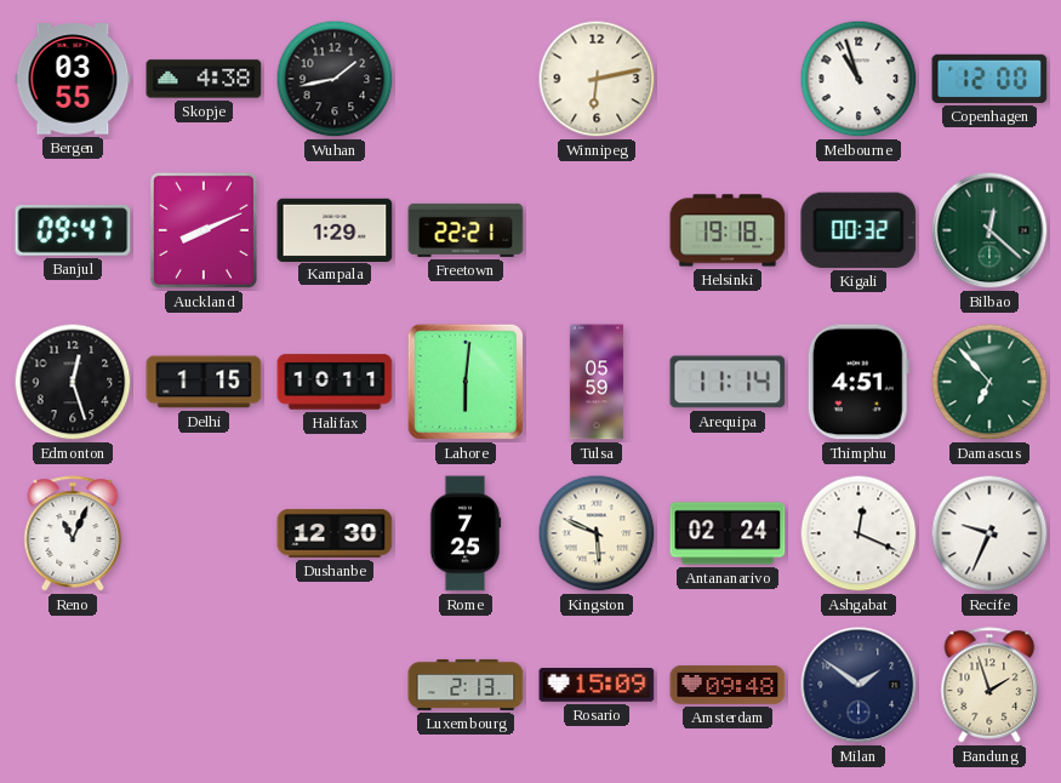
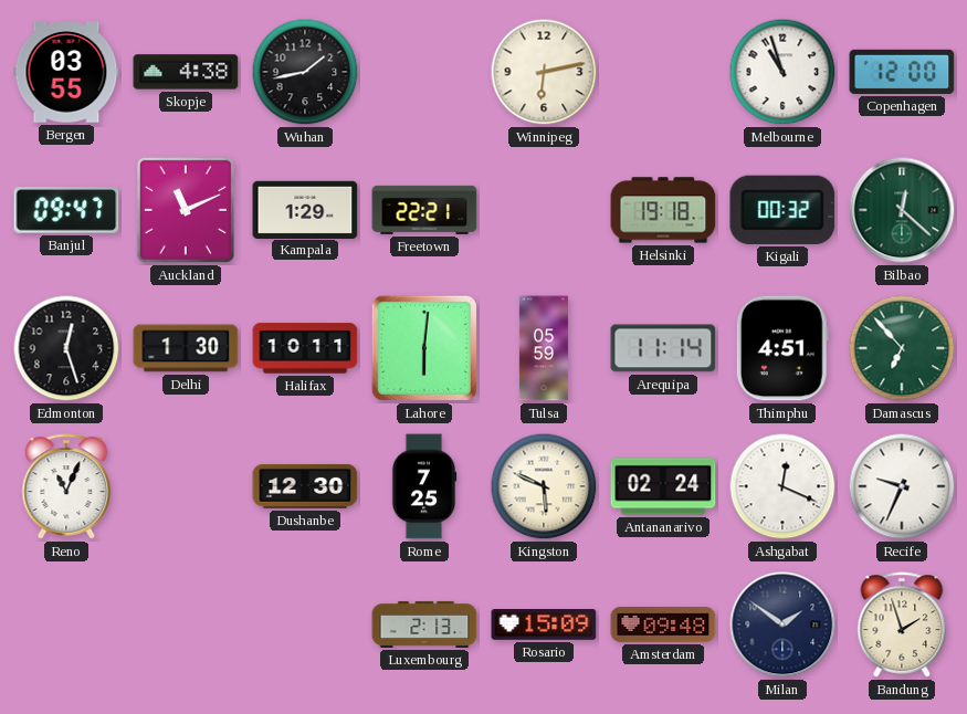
Auckland: 8:11 -> 11:11
Delhi: 1:15 -> 1:30
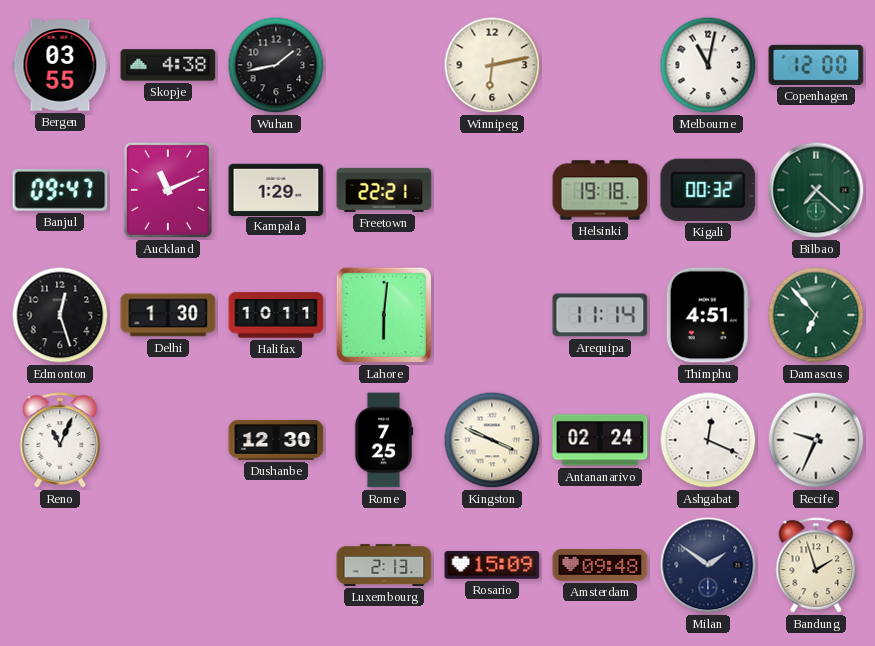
Melbourne: 10:57 -> 11:02
Bilbao: 12:22 -> 7:22
Tulsa: 05:59 -> none
Kingston: 5:49 -> 3:49
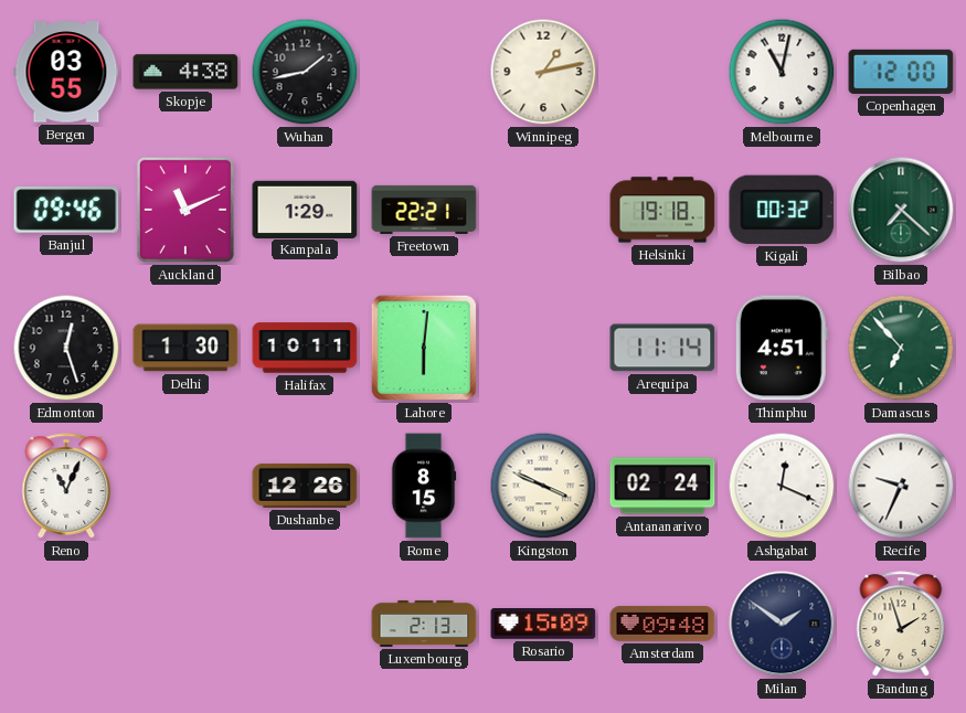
Winnipeg: 6:13 -> 1:13
Banjul: 09:47 -> 09:46
Dushanbe: 12:30 -> 12:26
Rome: 7:25 -> 8:15
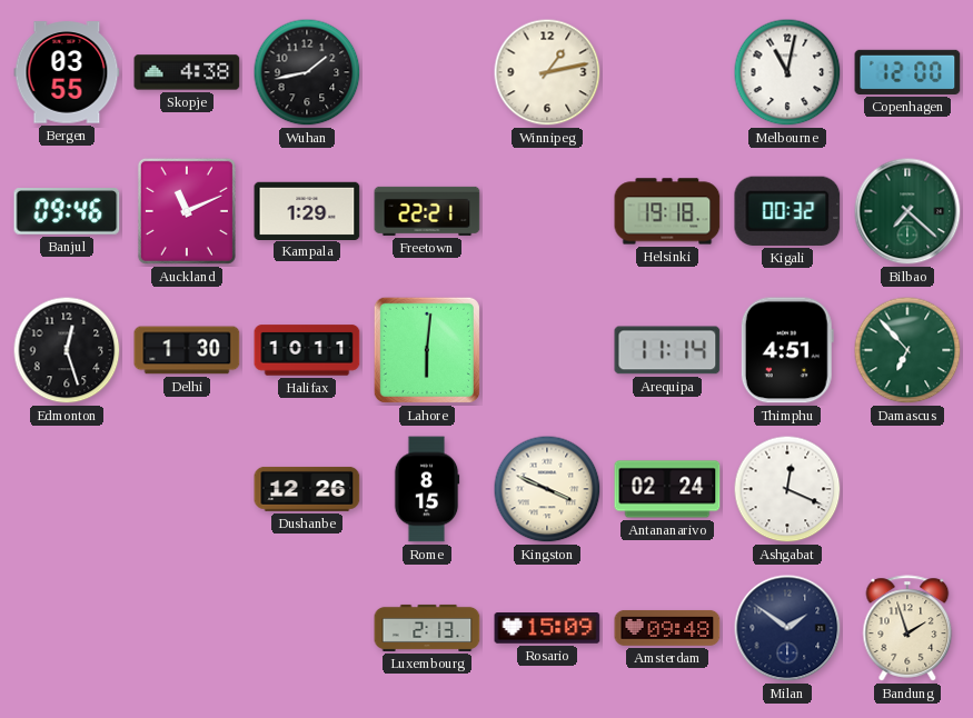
Reno: 11:04 -> none
Recife: 9:34 -> none
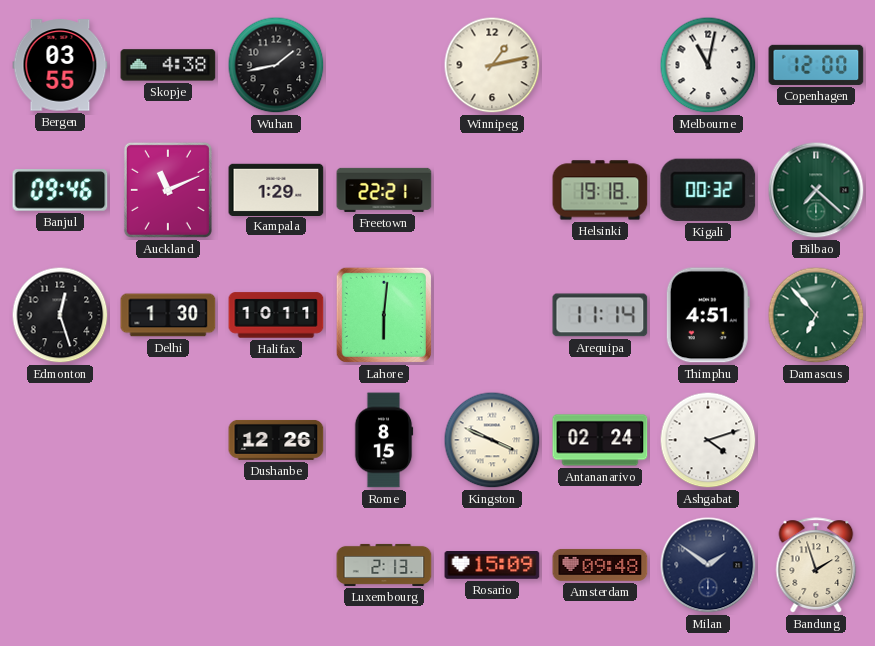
Ashgabat: 12:19 -> 4:12
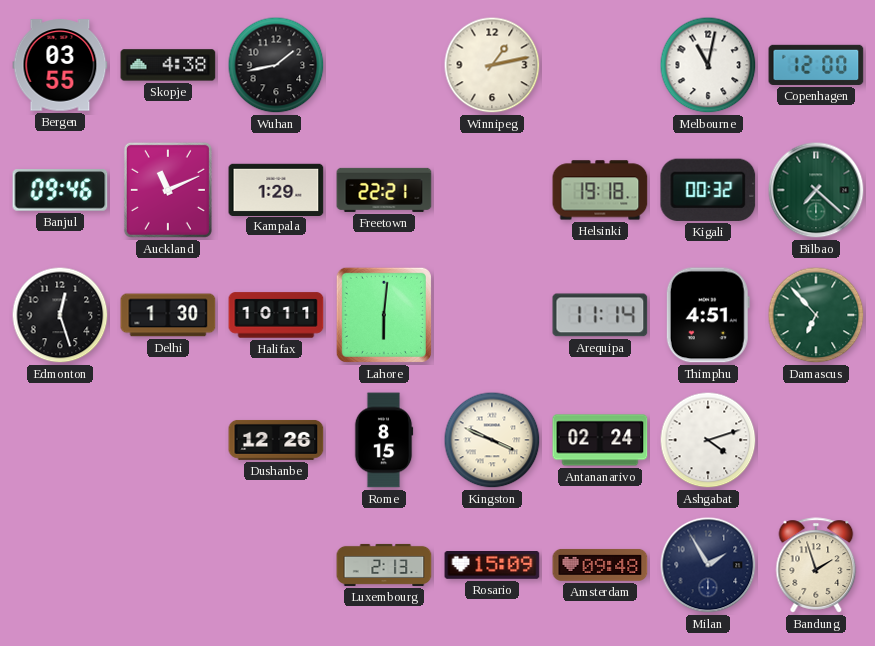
Milan: 1:51 -> 1:55
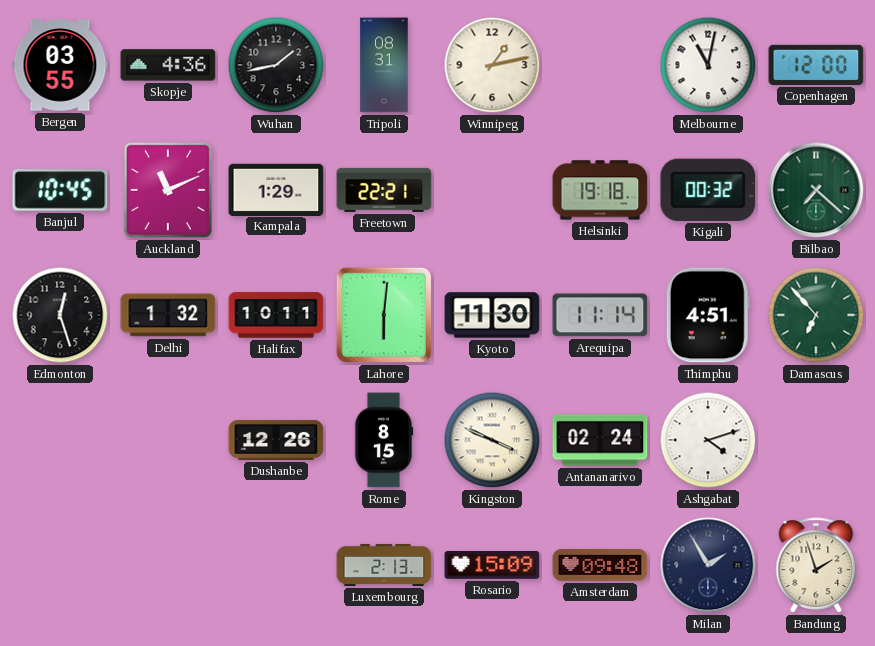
Skopje: 4:38 -> 4:36
Tripoli: none -> 08:31
Banjul: 09:46 -> 10:45
Delhi: 1:30 -> 1:32
Kyoto: none -> 11:30
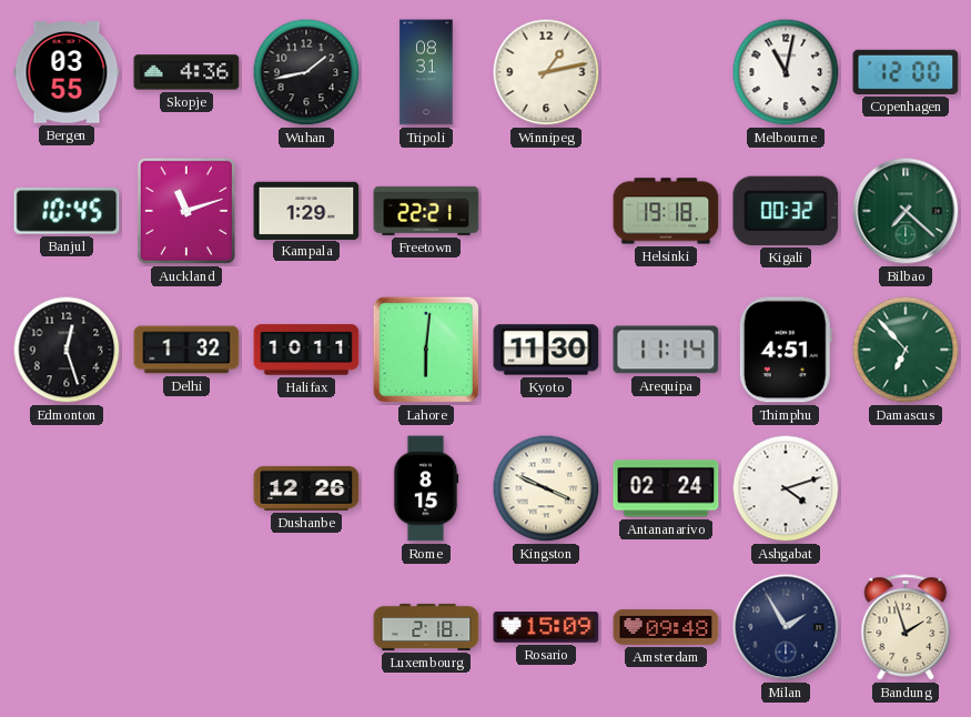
Auckland: 11:11 -> 11:12
Luxembourg: 2:13 -> 2:18
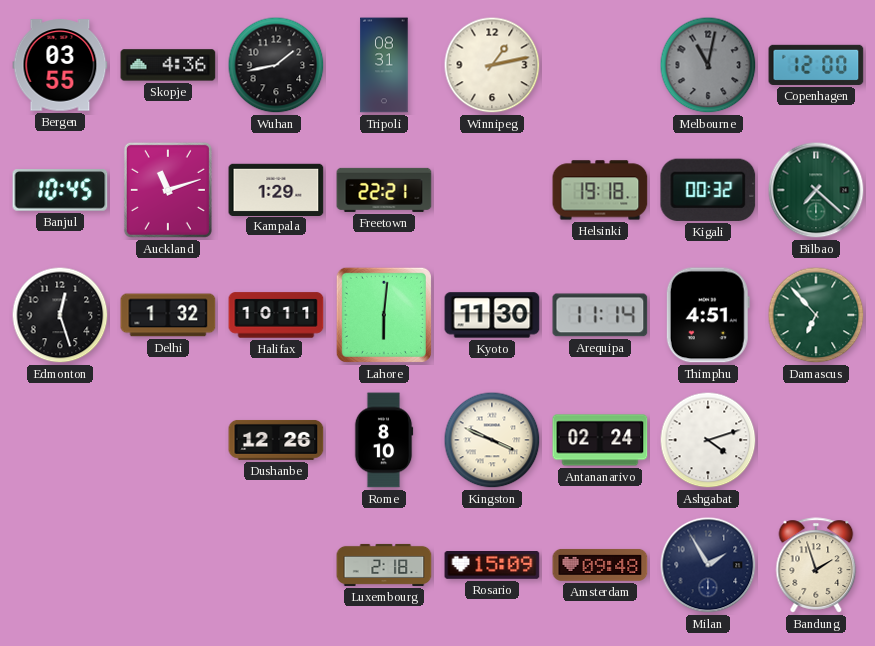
Melbourne dial: white -> grey
Rome: 8:15 -> 8:10
